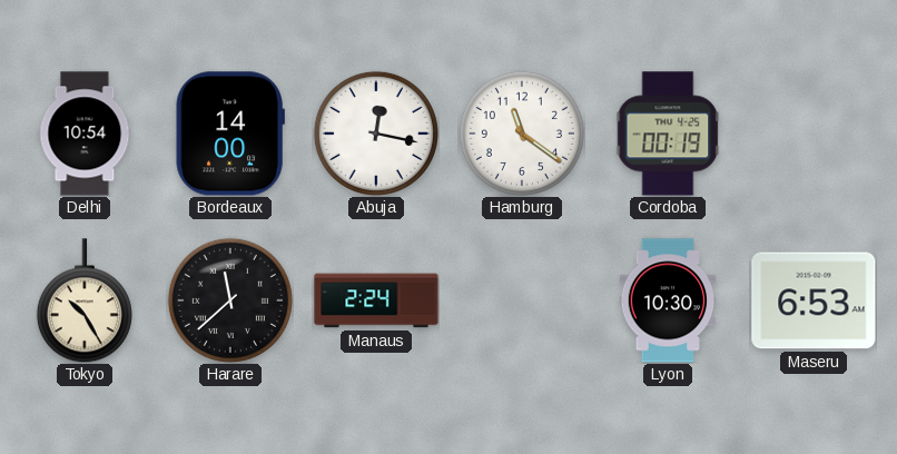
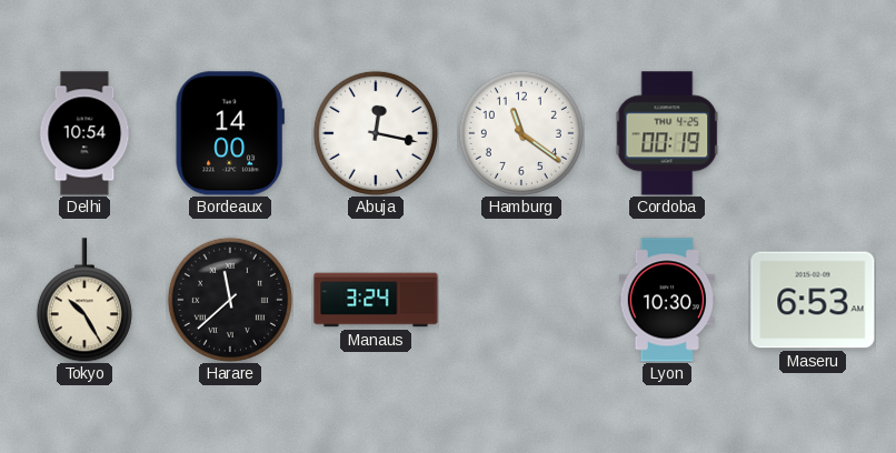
Manaus: 2:24 -> 3:24
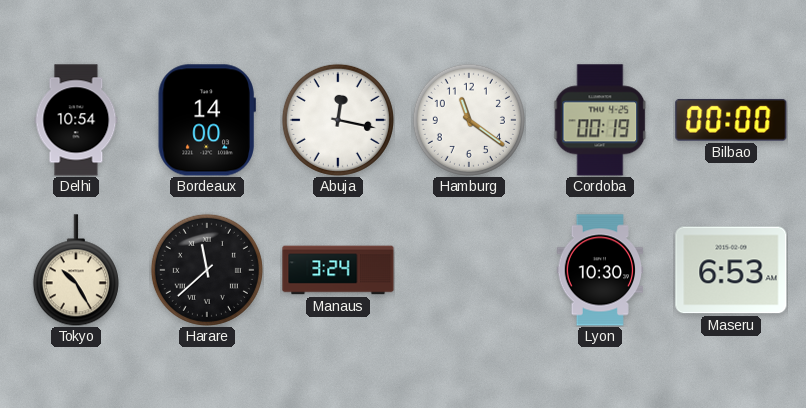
Bilbao: none -> 00:00
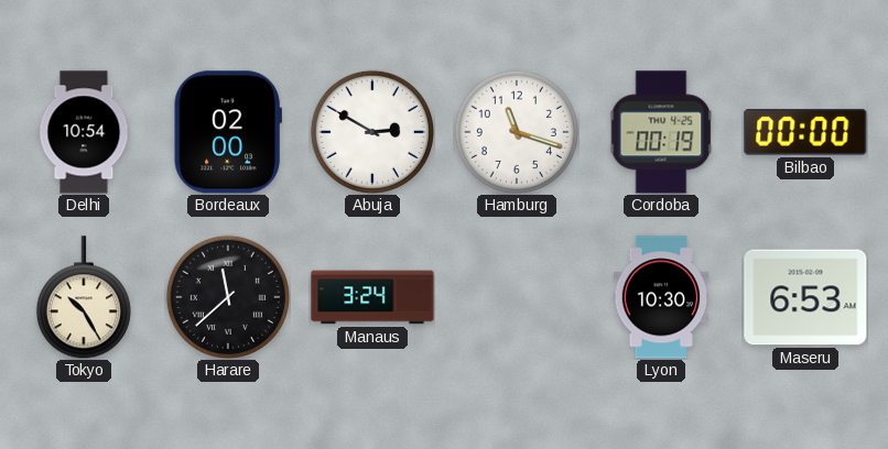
Bordeaux: 14:00 -> 02:00
Abuja: 12:17 -> 2:50
Hamburg: 11:21 -> 11:18
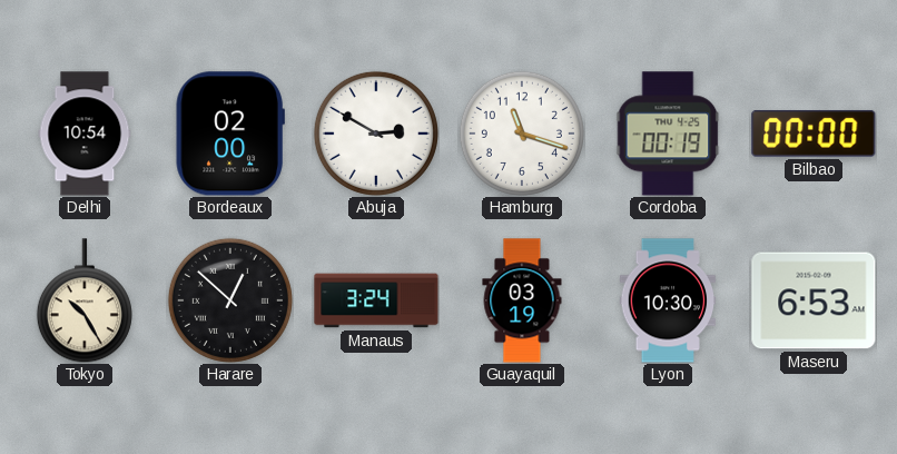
Harare: 11:38 -> 12:52
Guayaquil: none -> 03:19
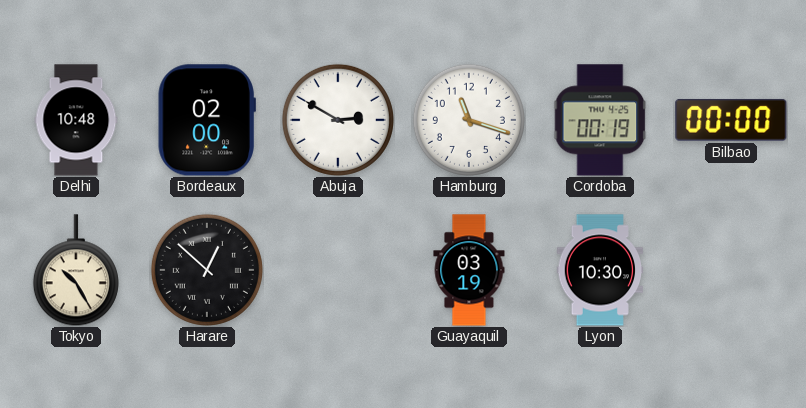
Delhi: 10:54 -> 10:48
Manaus: 3:24 -> none
Maseru: 6:53 -> none
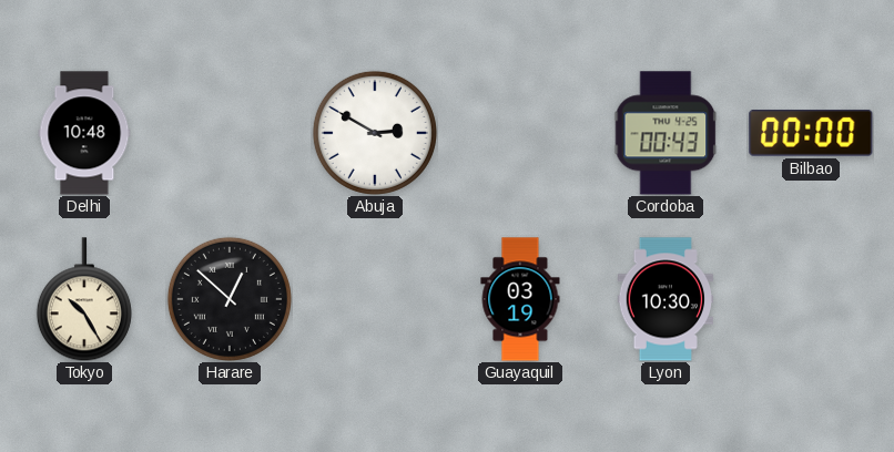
Bordeaux: 02:00 -> none
Hamburg: 11:18 -> none
Cordoba: 00:19 -> 00:43
